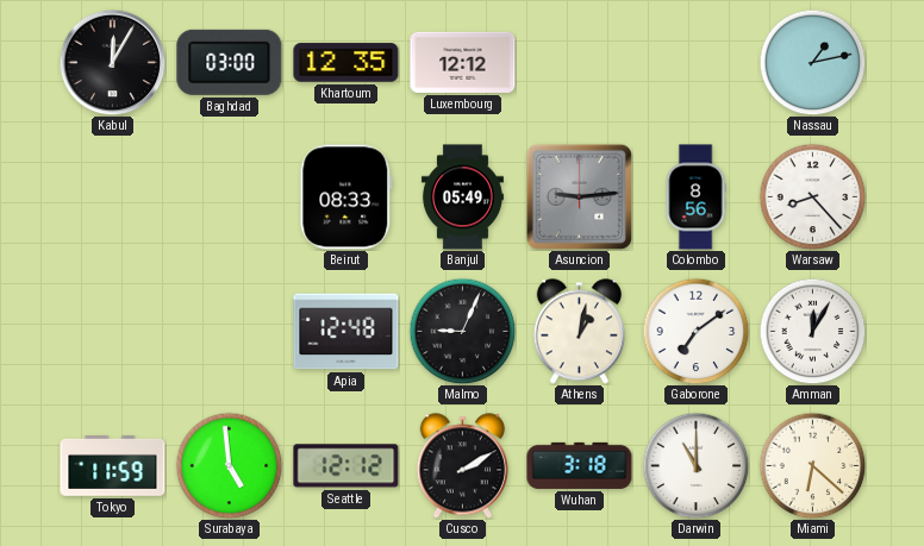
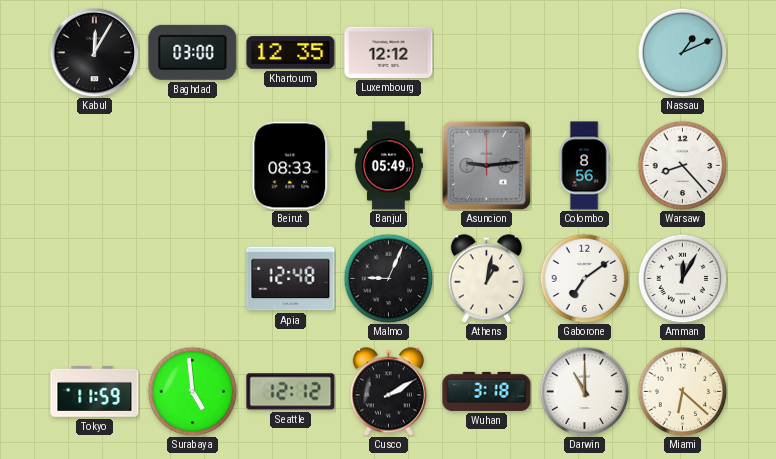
Nassau: 1:13 -> 1:11
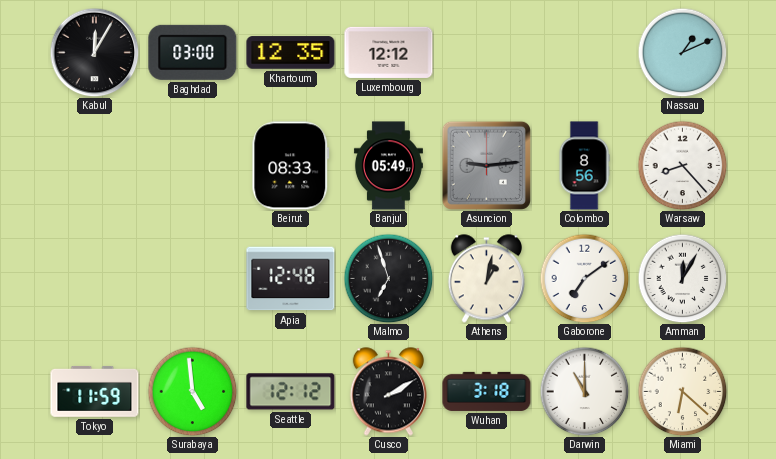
Malmo: 9:04 -> 6:57
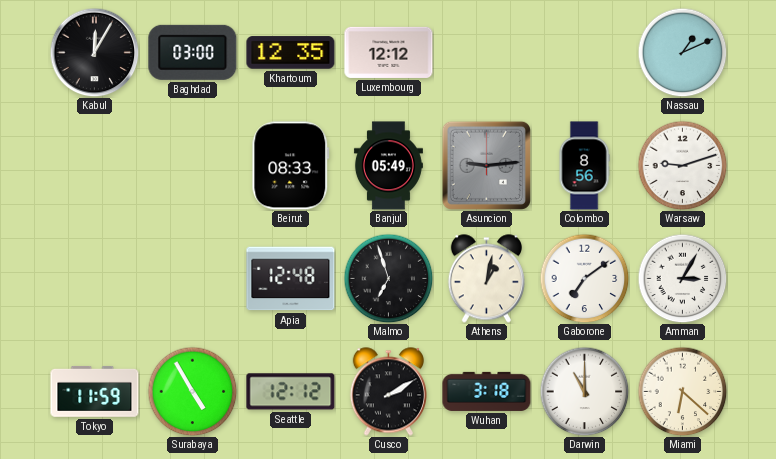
Warsaw: 8:23 -> 9:12
Amman: 12:05 -> 3:05
Surabaya: 4:59 -> 4:55
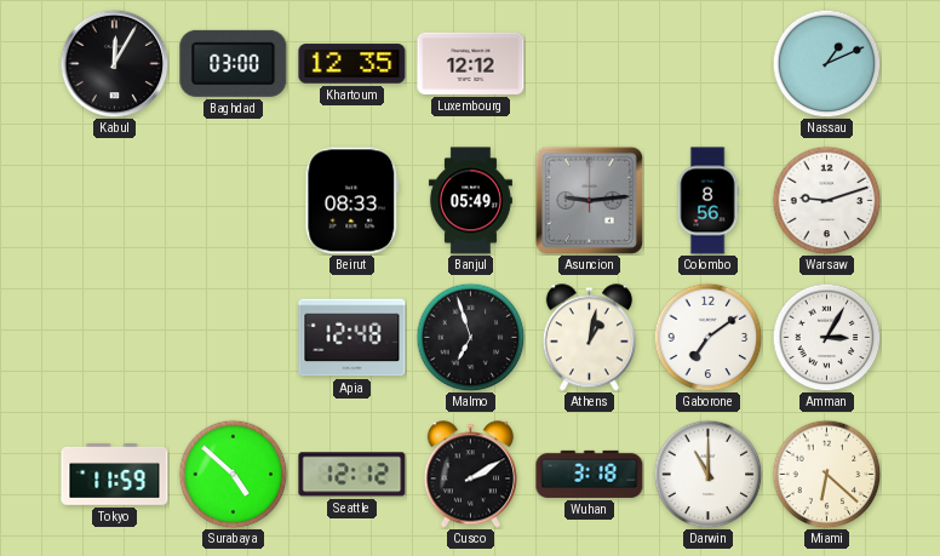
Surabaya: 4:55 -> 4:52
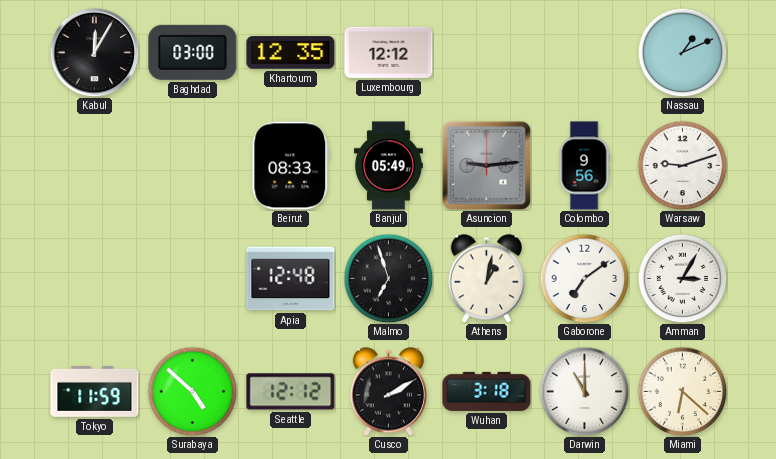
Colombo: 8:56 -> 9:56
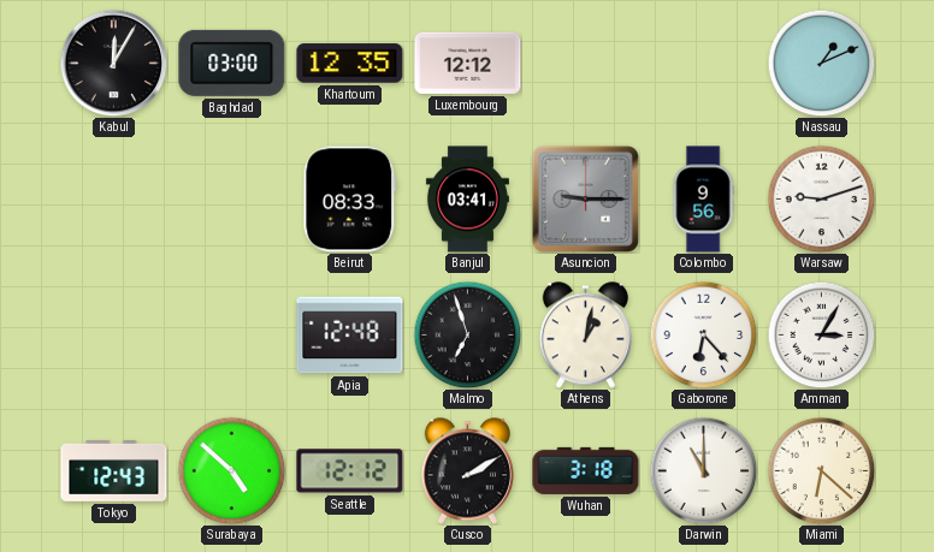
Banjul: 05:49 -> 03:41
Asuncion: 9:14 -> 9:15
Gaborone: 7:09 -> 6:23
Tokyo: 11:59 -> 12:43
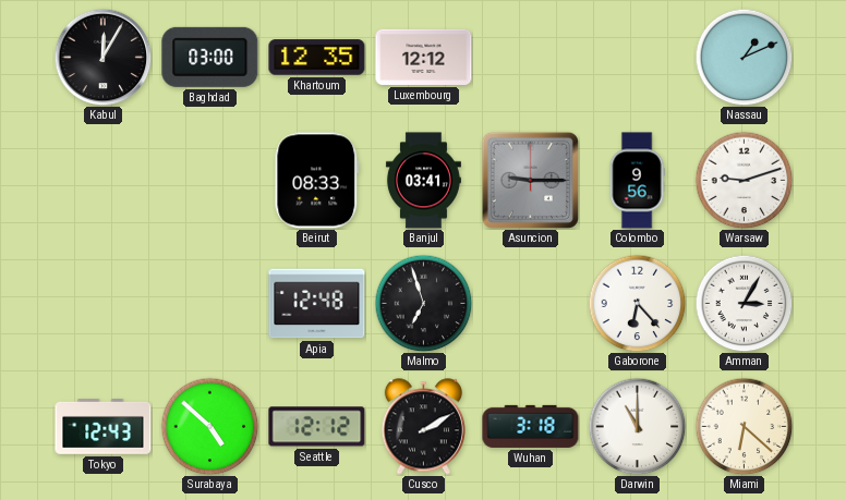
Athens: 1:02 -> none
